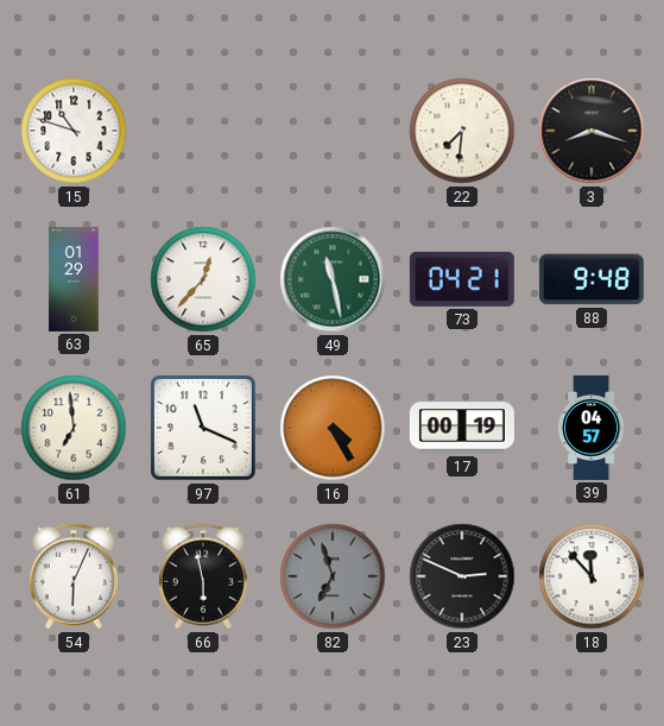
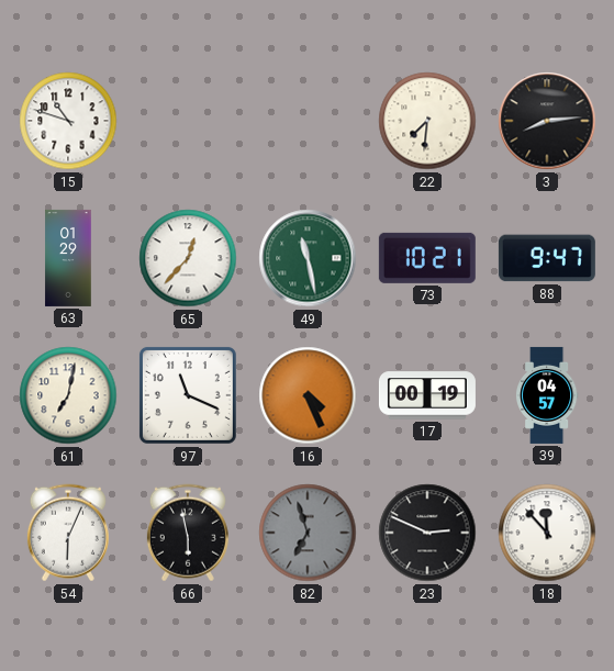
3: 8:18 -> 8:14
73: 04:21 -> 10:21
88: 9:48 -> 9:47
61: 6:59 -> 7:02
16: 4:25 -> 4:26
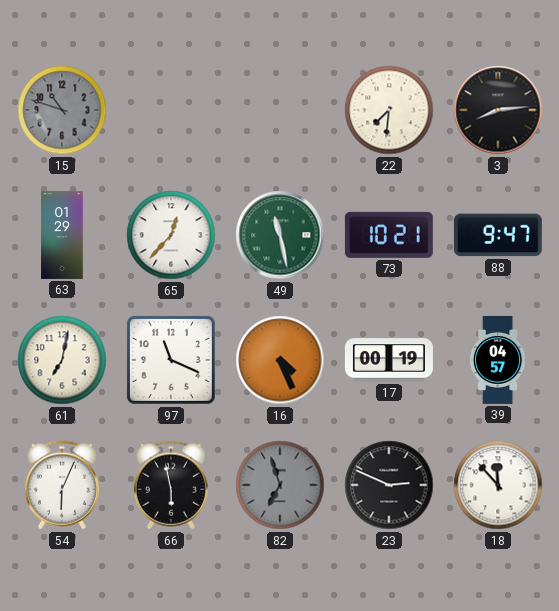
15 dial: white -> grey
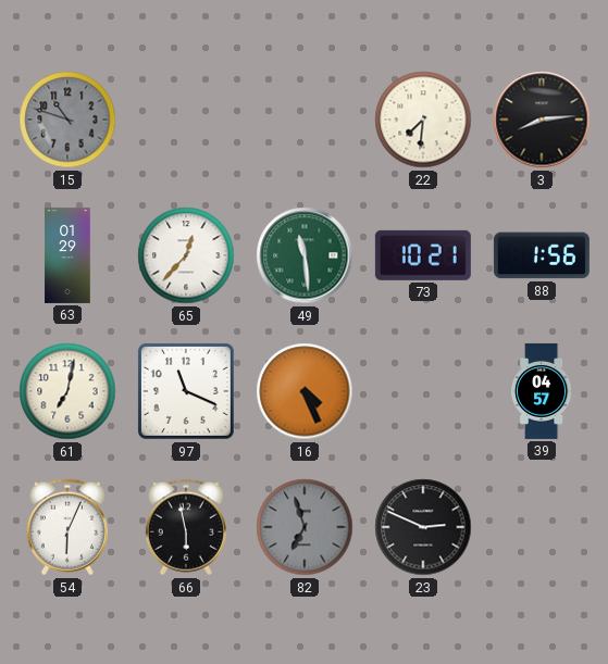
49: 11:28 -> 11:29
88: 9:47 -> 1:56
17: 00:19 -> none
18: 11:53 -> none
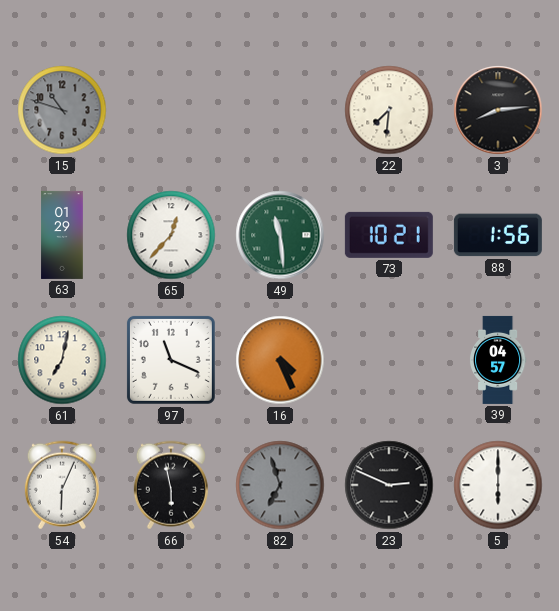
5: none -> 6:00
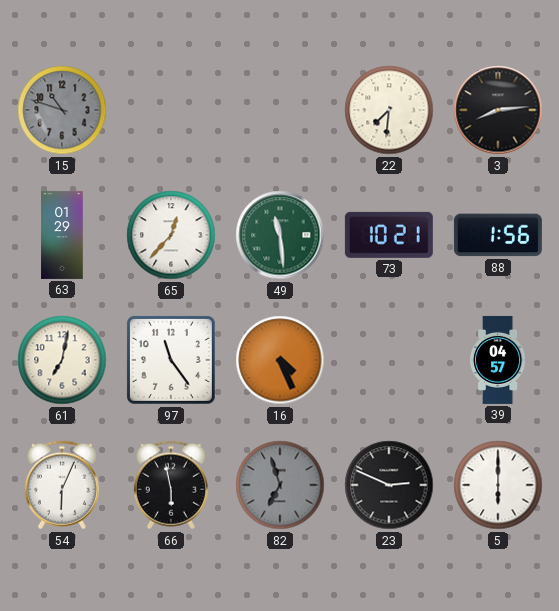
97: 11:19 -> 11:24
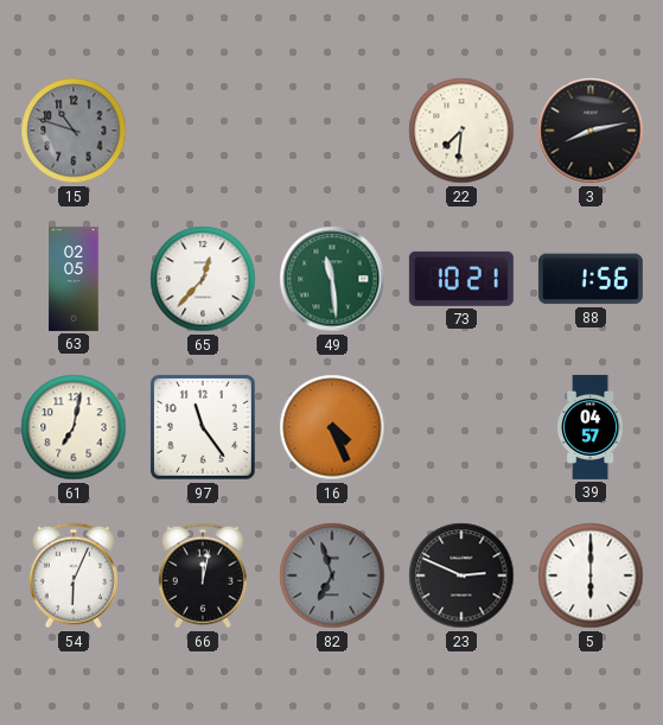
3: 8:14 -> 8:13
63: 01:29 -> 02:05
66: 5:58 -> 12:02
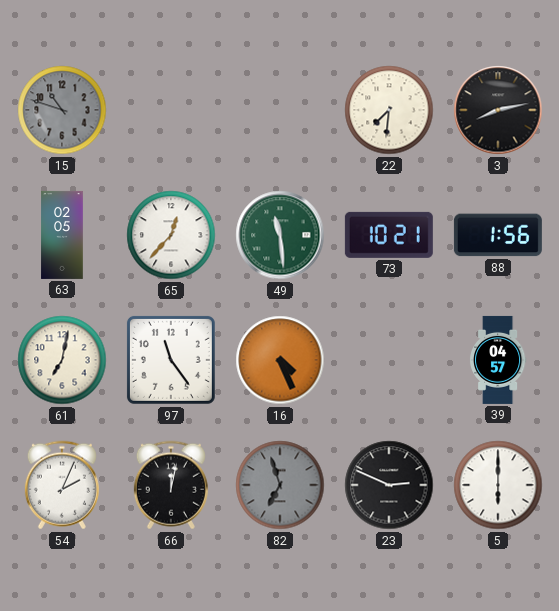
54: 6:04 -> 2:04
